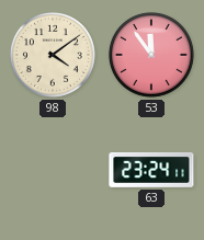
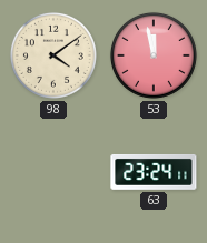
53: 11:54 -> 11:58
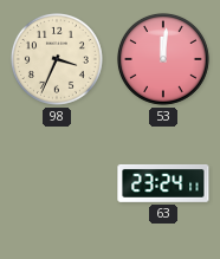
98: 4:09 -> 3:34
53: 11:58 -> 12:01
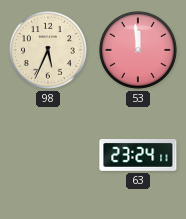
98: 3:34 -> 5:34
53: 12:01 -> 11:59
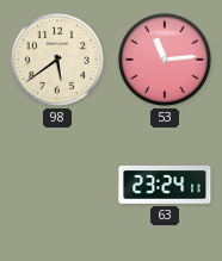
98: 5:34 -> 5:39
53: 11:59 -> 11:14
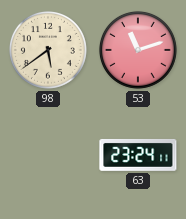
53: 11:14 -> 11:12
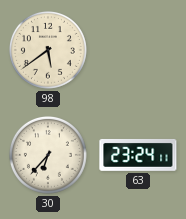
53: 11:12 -> none
30: none -> 6:37
